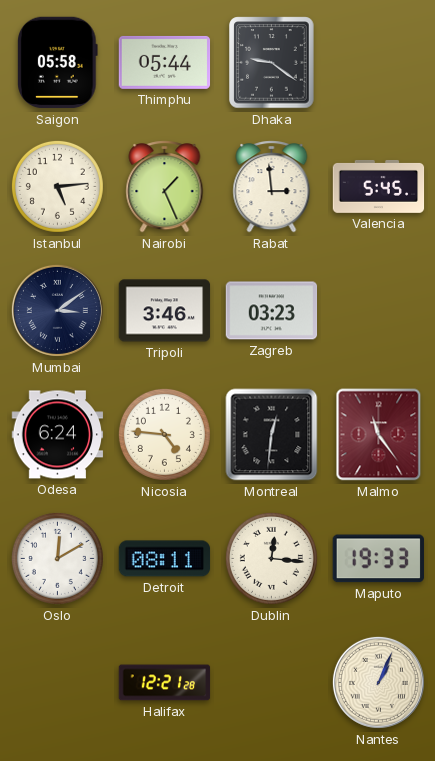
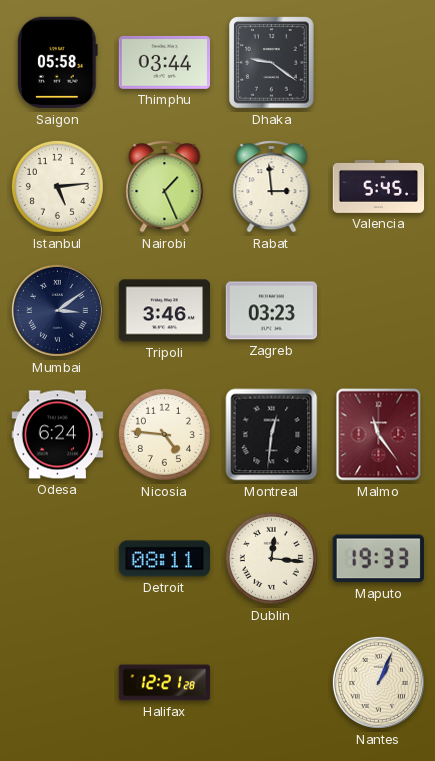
Thimphu: 05:44 -> 03:44
Oslo: 12:10 -> none
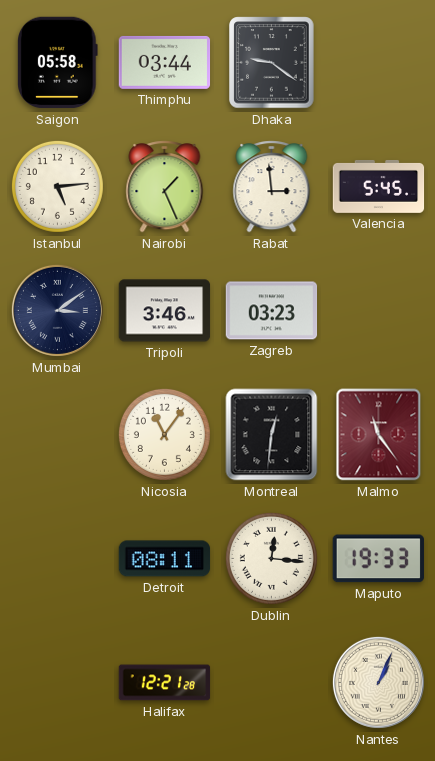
Odesa: 6:24 -> none
Nicosia: 4:46 -> 11:06
